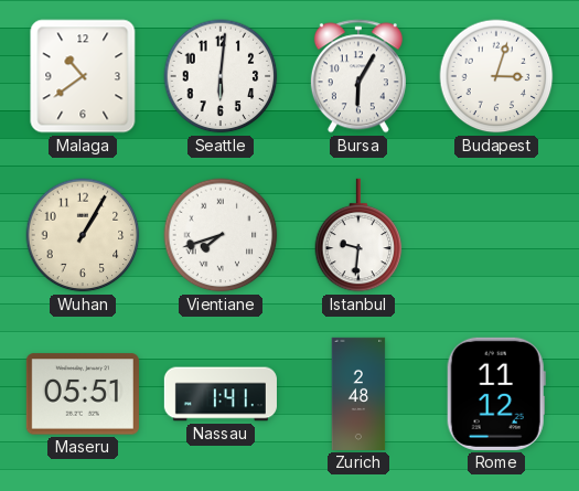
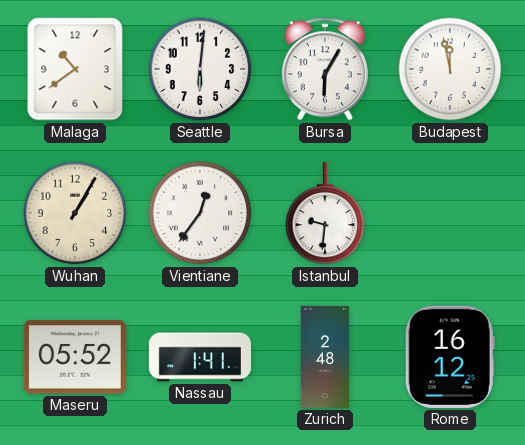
Budapest: 3:03 -> 11:58
Vientiane: 7:42 -> 12:36
Maseru: 05:51 -> 05:52
Rome: 11:12 -> 16:12
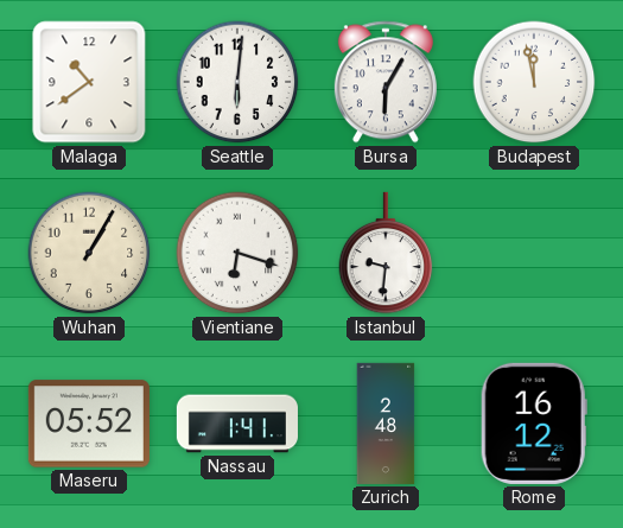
Vientiane: 12:36 -> 6:18
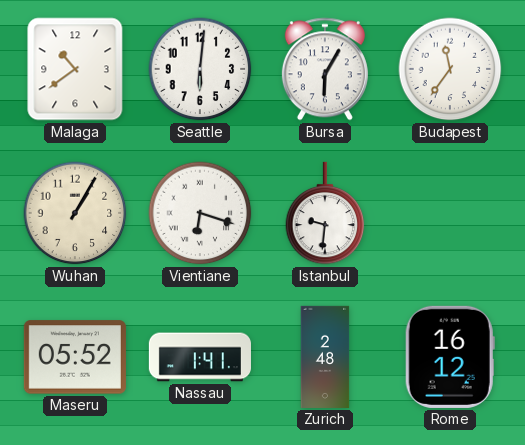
Budapest: 11:58 -> 11:36
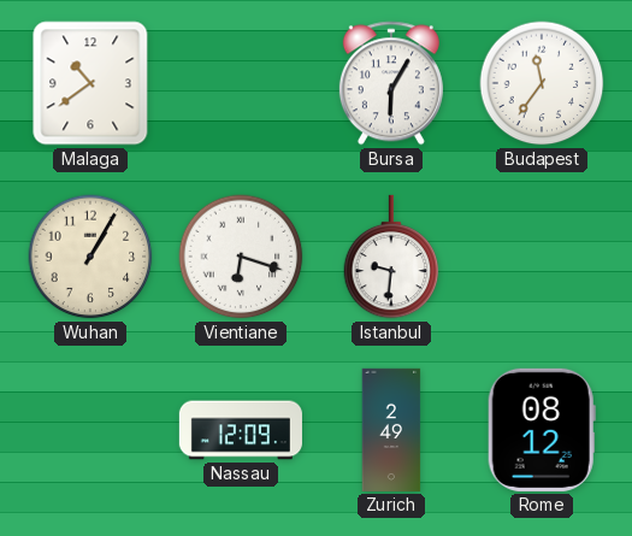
Seattle: 6:01 -> none
Maseru: 05:52 -> none
Nassau: 1:41 -> 12:09
Zurich: 2:48 -> 2:49
Rome: 16:12 -> 08:12
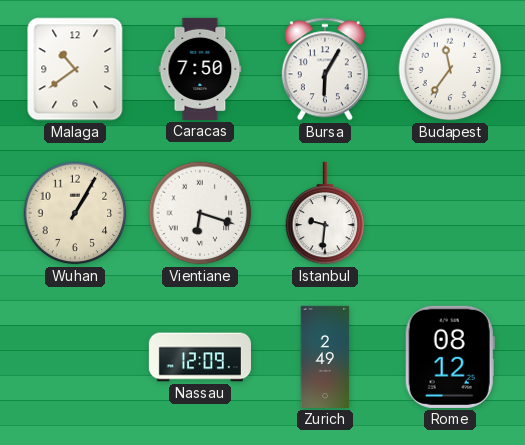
Caracas: none -> 7:50
